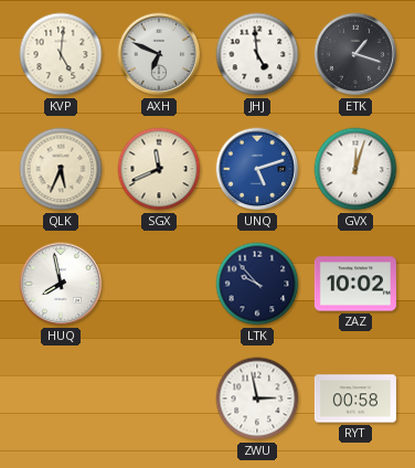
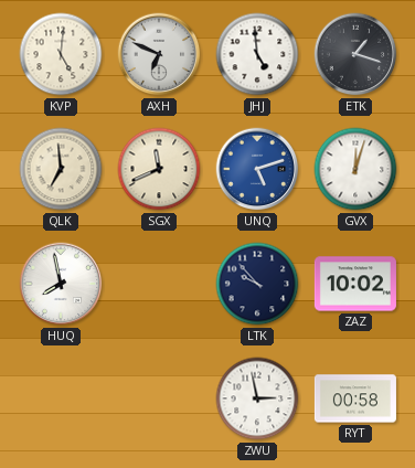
QLK: 5:34 -> 6:59
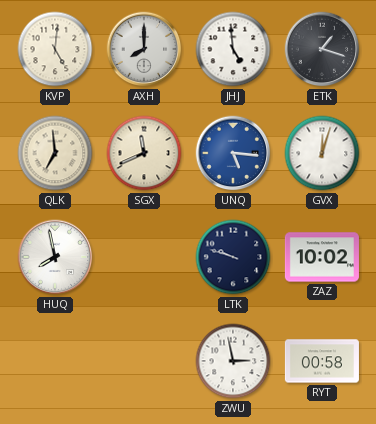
AXH: 6:49 -> 8:00
UNQ: 5:12 -> 5:16
LTK: 9:53 -> 9:48
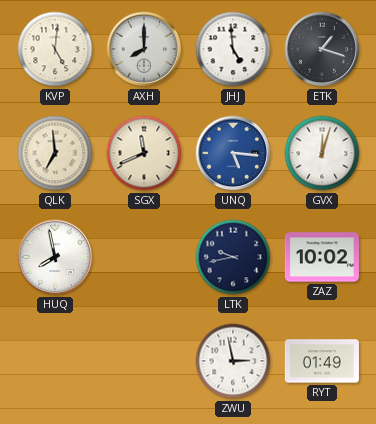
LTK: 9:48 -> 9:43
RYT: 00:58 -> 01:49
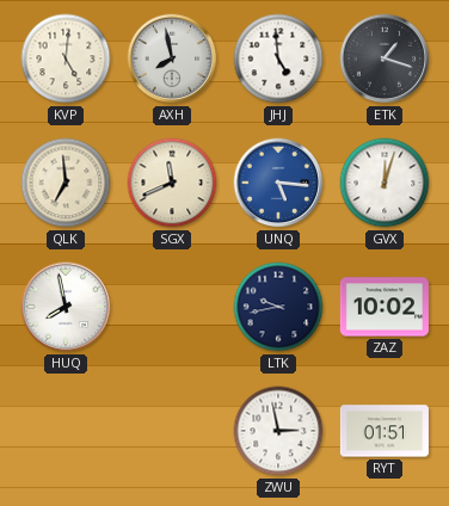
AXH: 8:00 -> 7:58
RYT: 01:49 -> 01:51
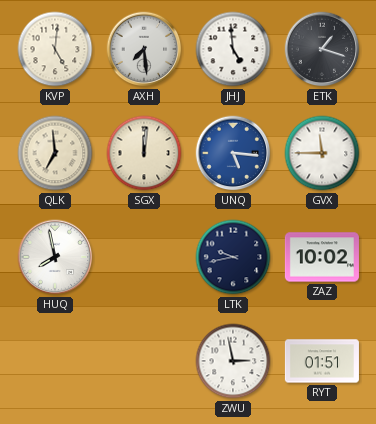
AXH: 7:58 -> 7:29
SGX: 11:41 -> 12:01
GVX: 12:03 -> 11:45
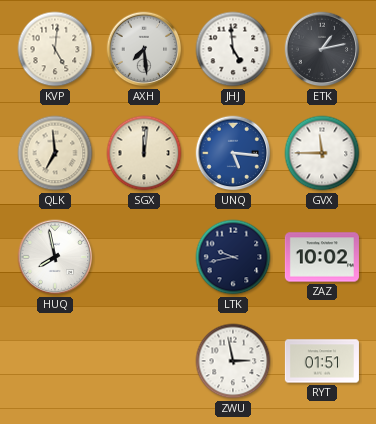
ETK: 1:18 -> 1:13
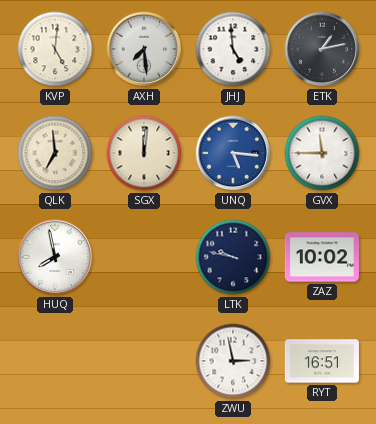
LTK: 9:43 -> 9:47
RYT: 01:51 -> 16:51
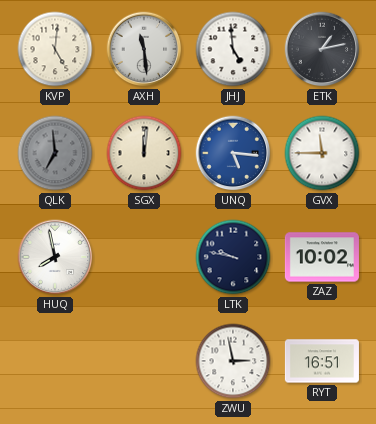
AXH: 7:29 -> 11:29
QLK dial: cream -> grey
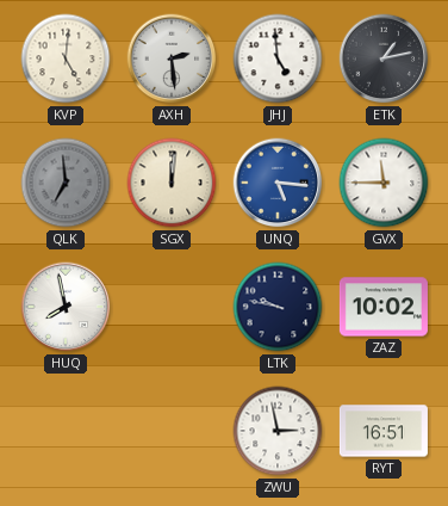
AXH: 11:29 -> 2:29
